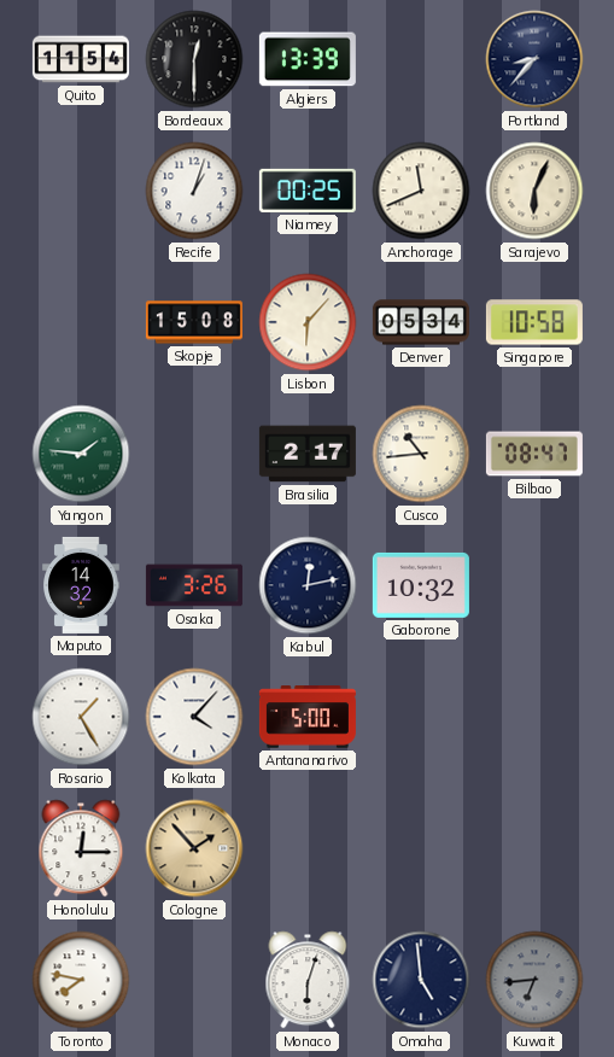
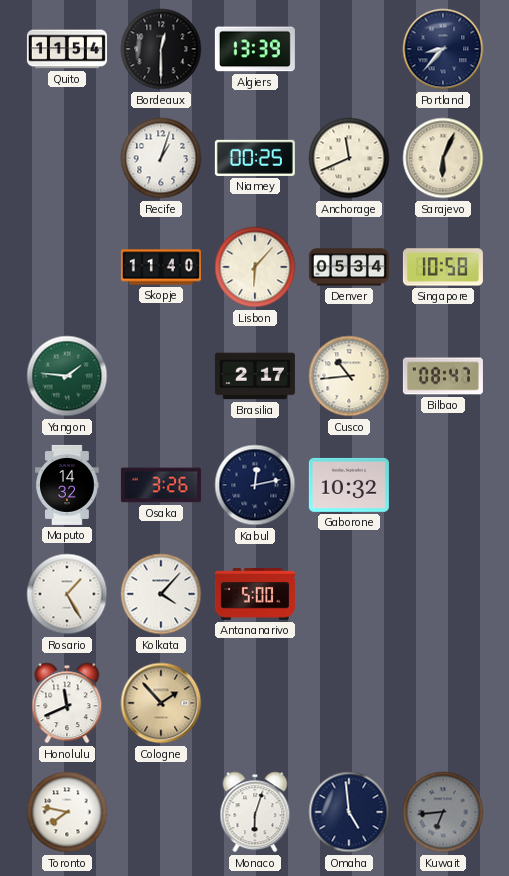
Skopje: 15:08 -> 11:40
Honolulu: 12:15 -> 11:41
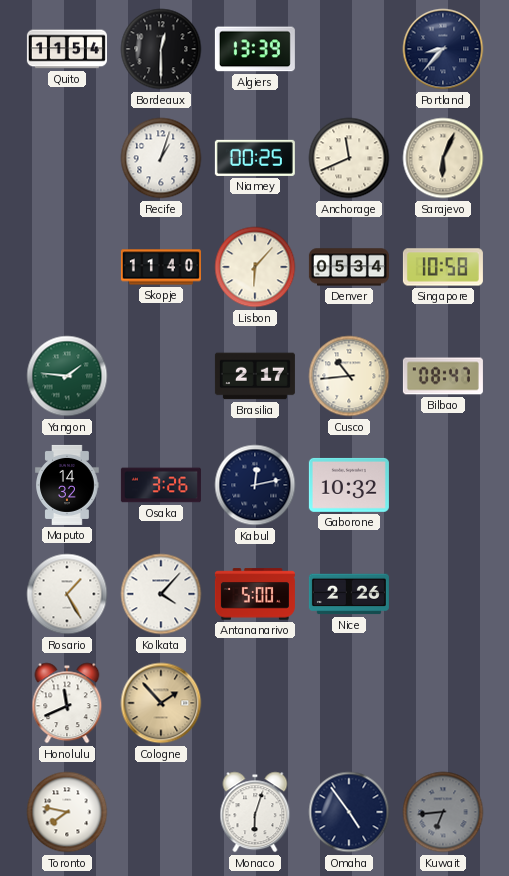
Nice: none -> 2:26
Omaha: 4:59 -> 4:54
